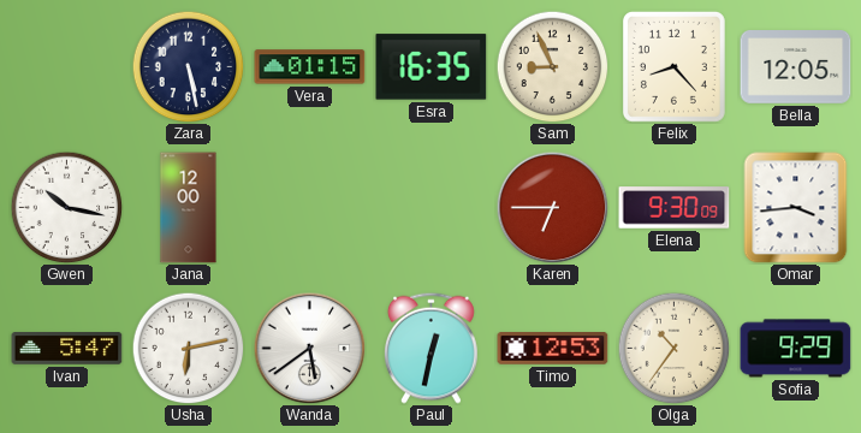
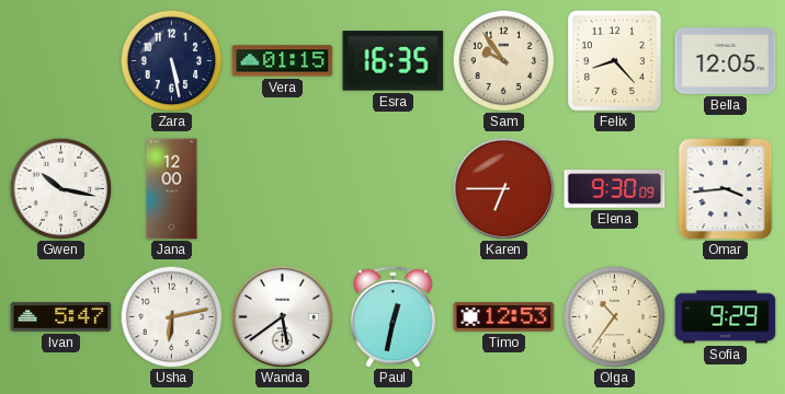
Sam: 8:56 -> 9:54
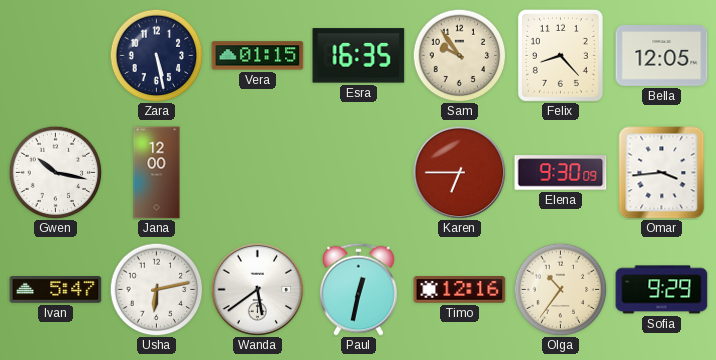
Timo: 12:53 -> 12:16
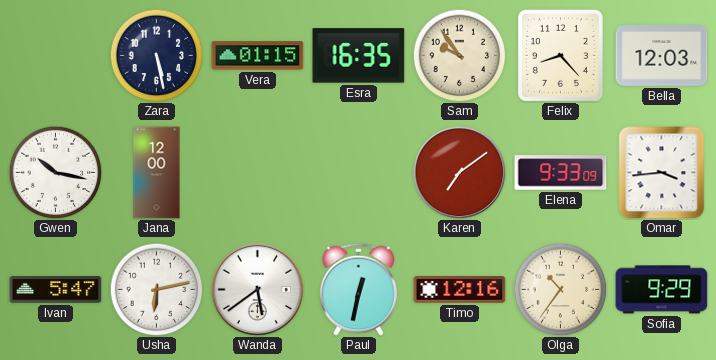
Bella: 12:05 -> 12:03
Karen: 6:45 -> 7:09
Elena: 9:30 -> 9:33
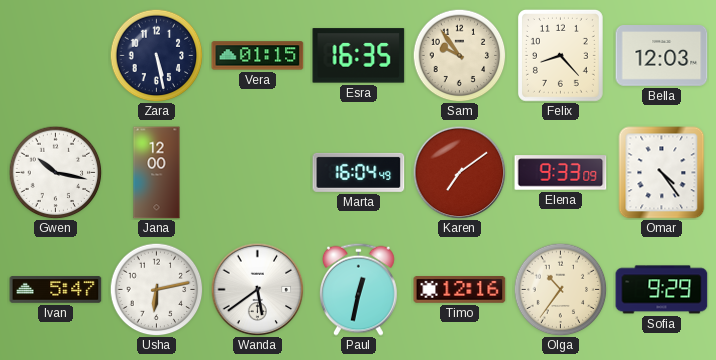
Marta: none -> 16:04
Omar: 3:44 -> 4:24
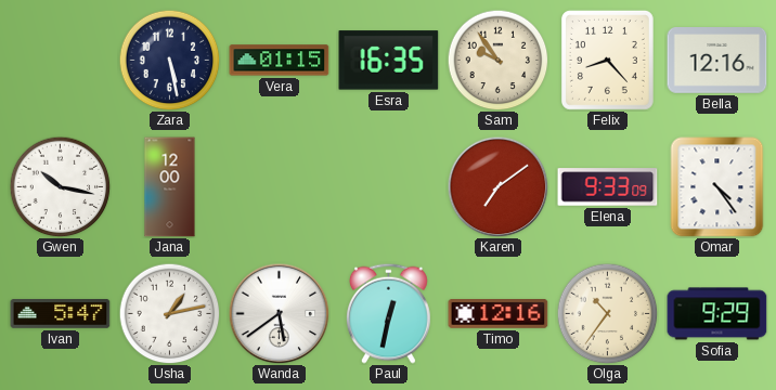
Bella: 12:03 -> 12:16
Marta: 16:04 -> none
Usha: 6:13 -> 1:13
